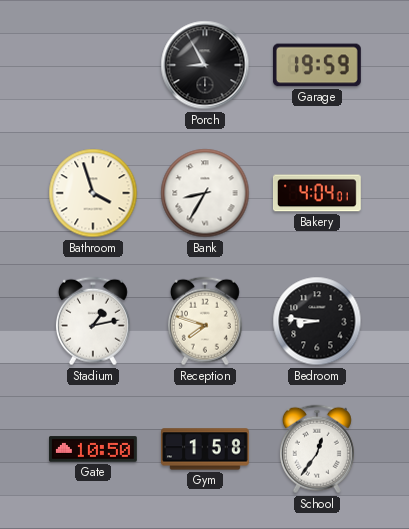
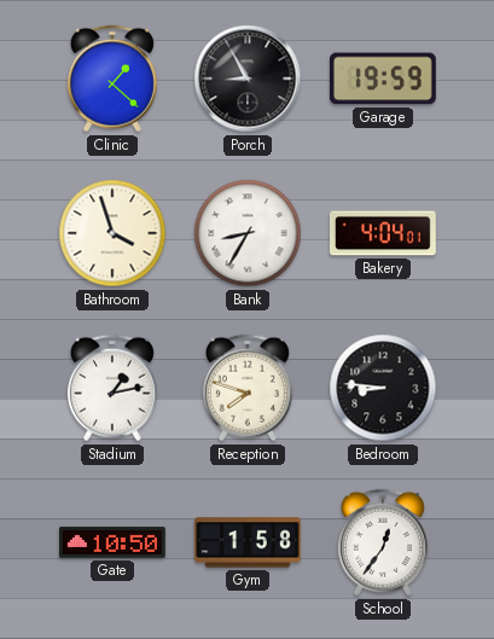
Clinic: none -> 1:22
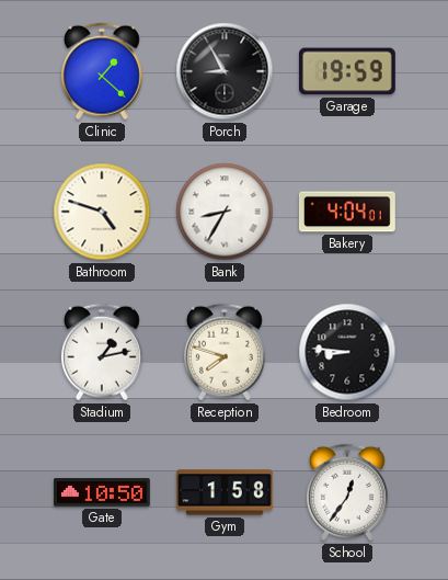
Bathroom: 3:57 -> 4:48
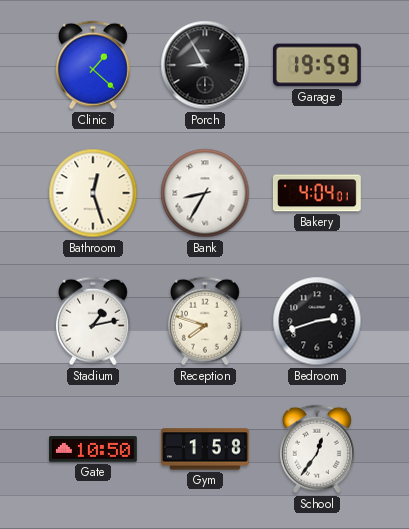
Bathroom: 4:48 -> 12:27
Bedroom: 8:46 -> 2:42
